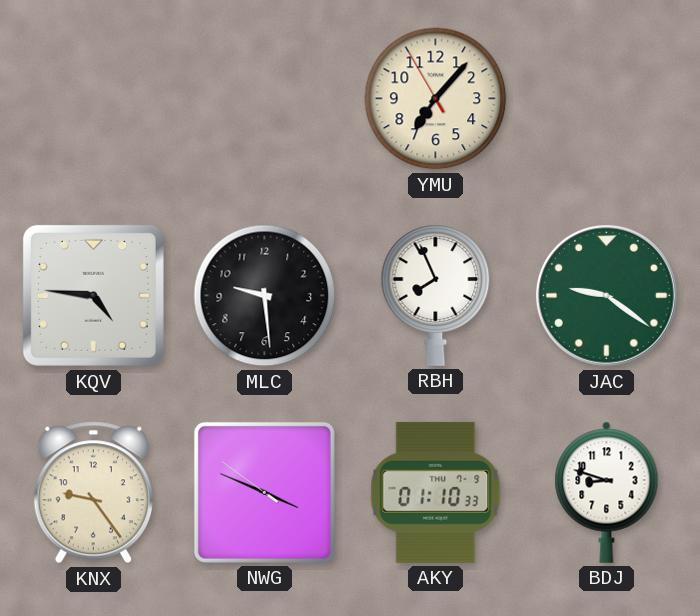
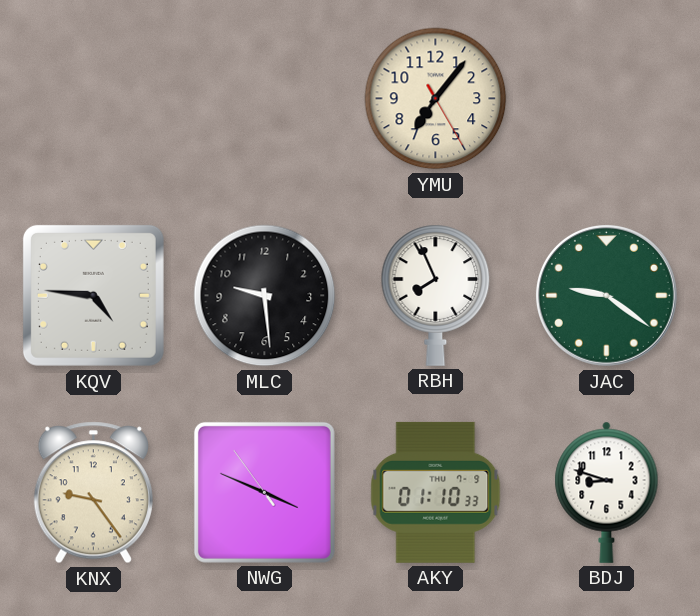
YMU: 7:06:55 -> 7:06:25
NWG: 3:48:51 -> 3:48:54
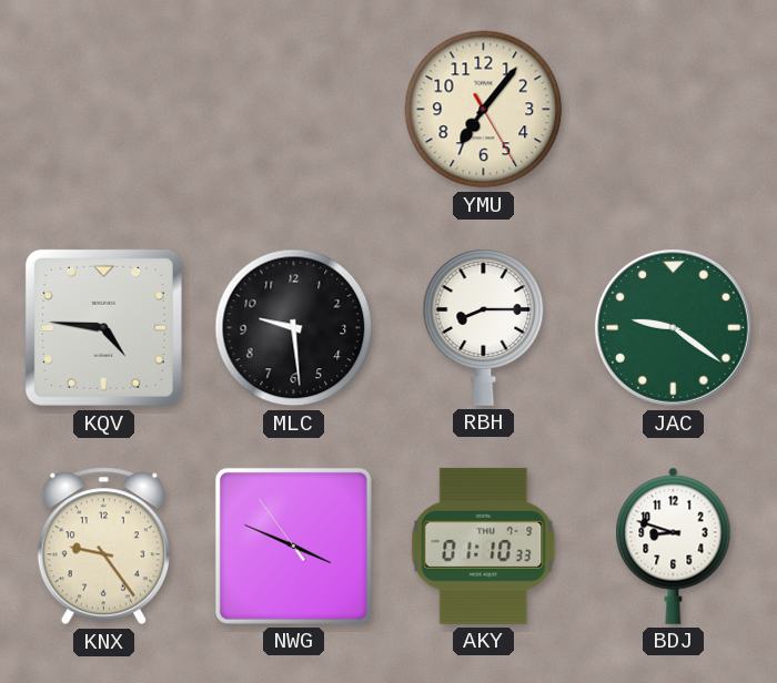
RBH: 7:56 -> 8:15
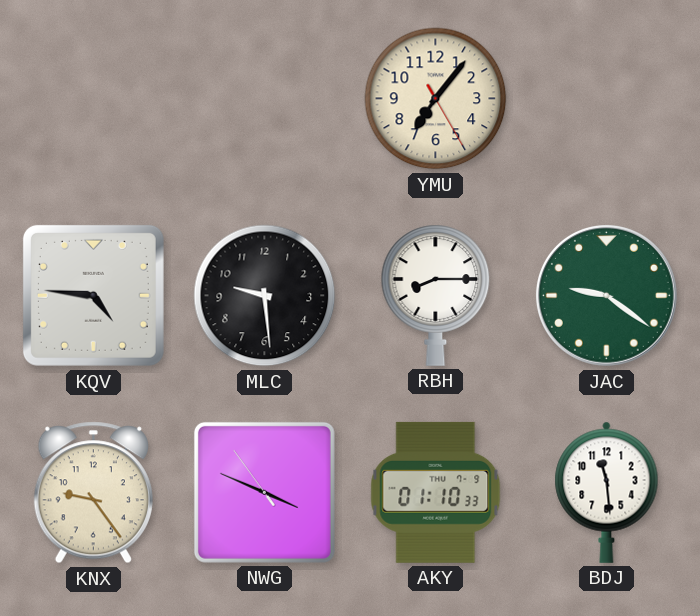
BDJ: 8:48 -> 11:29
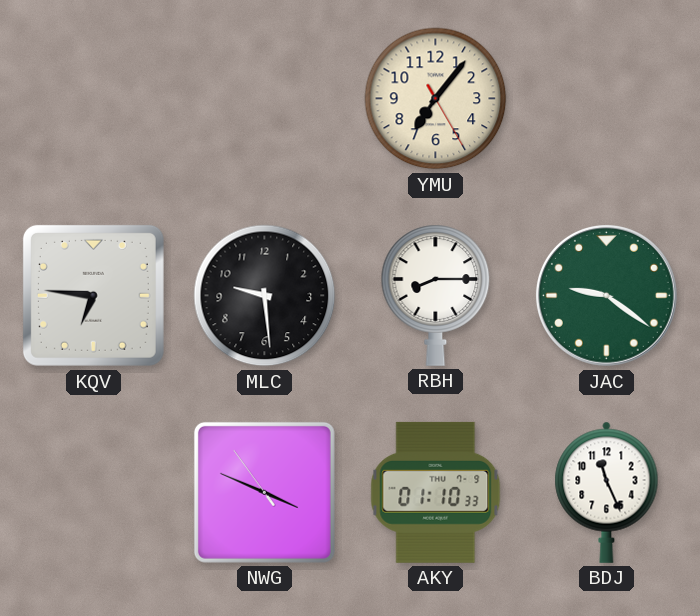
KQV: 4:46 -> 6:46
KNX: 9:24 -> none
BDJ: 11:29 -> 11:26
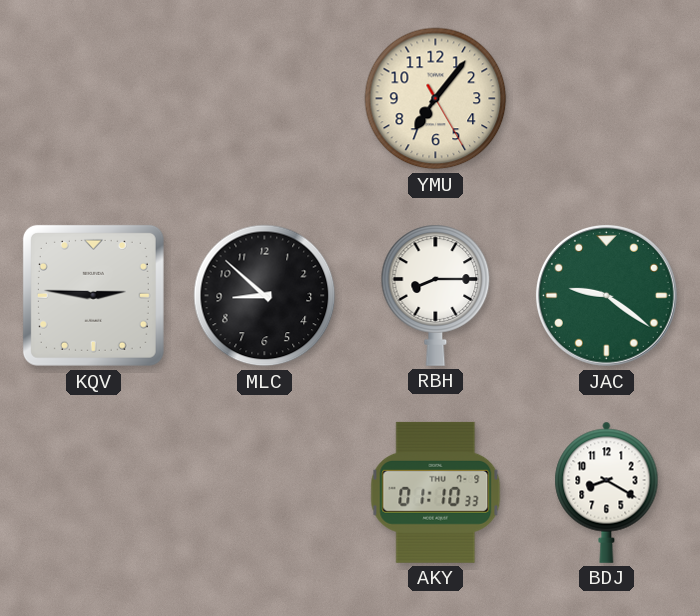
KQV: 6:46 -> 2:46
MLC: 9:29 -> 8:52
NWG: 3:48 -> none
BDJ: 11:26 -> 8:20
